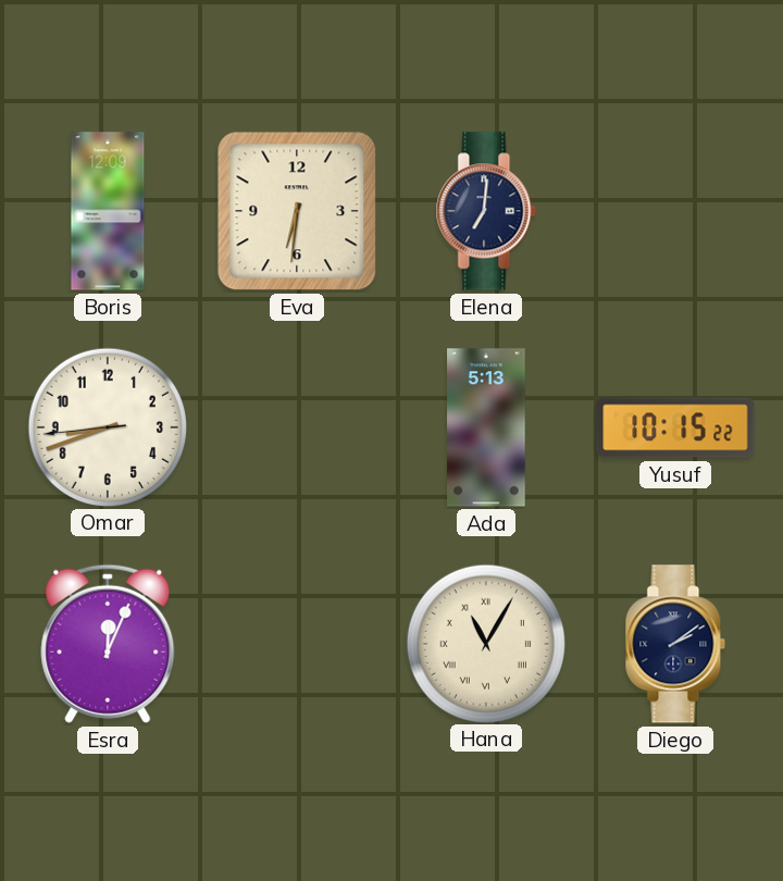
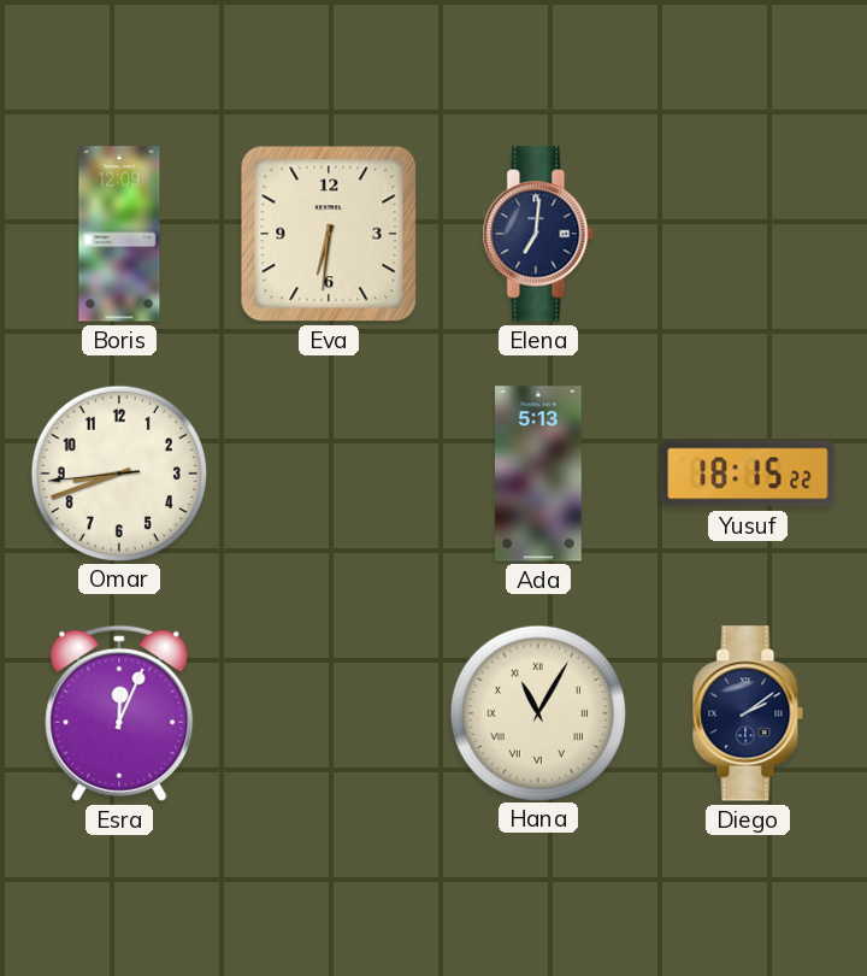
Yusuf: 10:15 -> 18:15
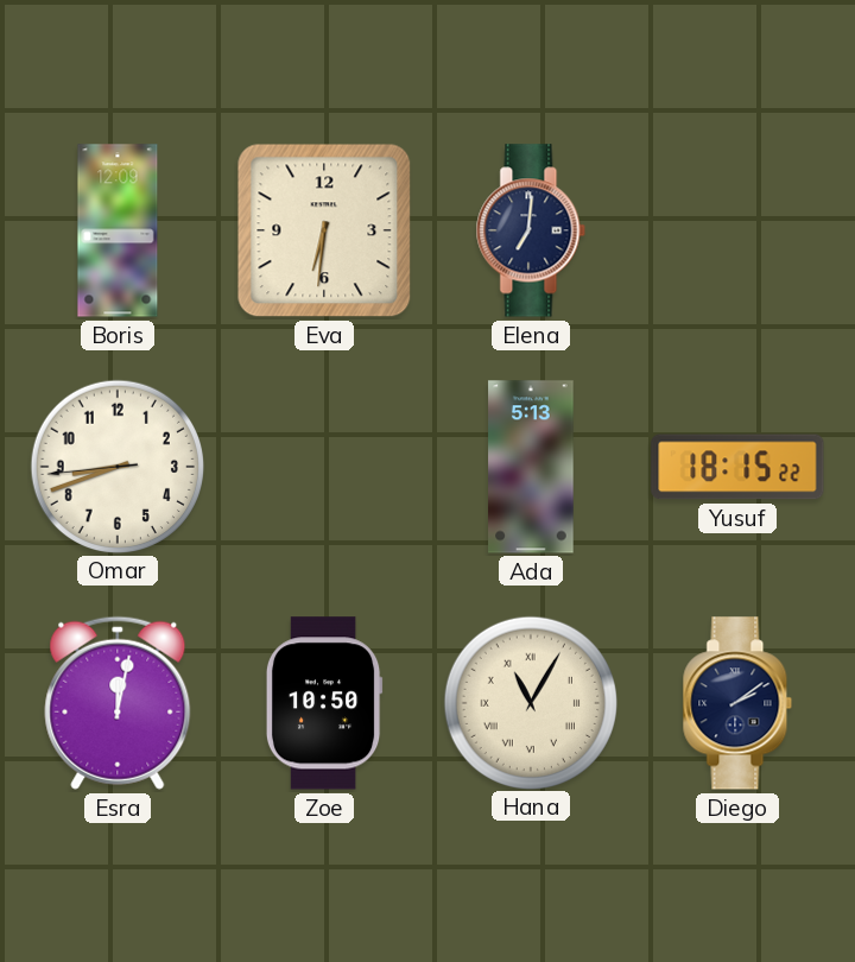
Esra: 12:04 -> 12:02
Zoe: none -> 10:50
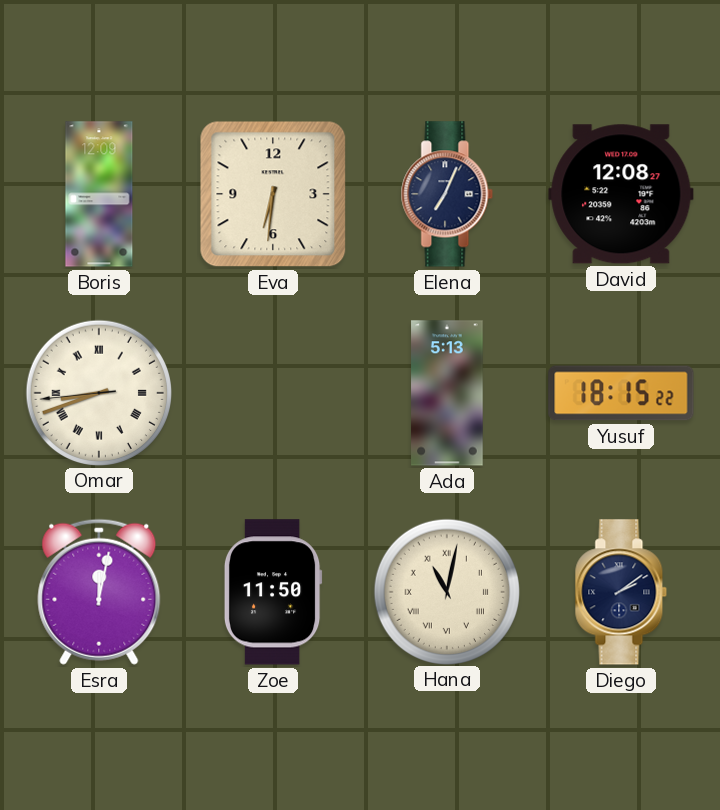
Elena: 7:01 -> 7:04
David: none -> 12:08
Omar numerals: Arabic -> Roman
Zoe: 10:50 -> 11:50
Hana: 11:05 -> 11:02
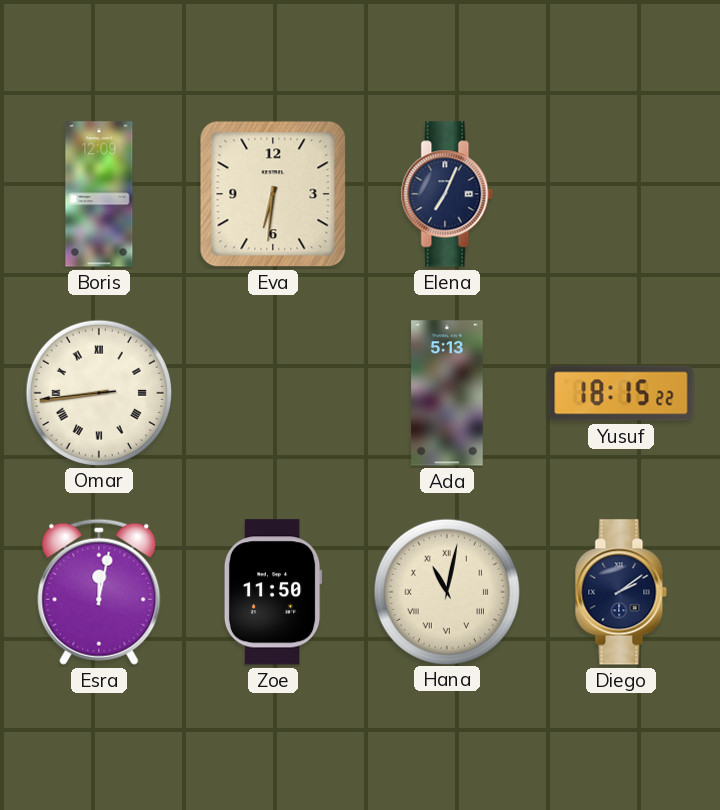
David: 12:08 -> none
Omar: 8:41 -> 8:43
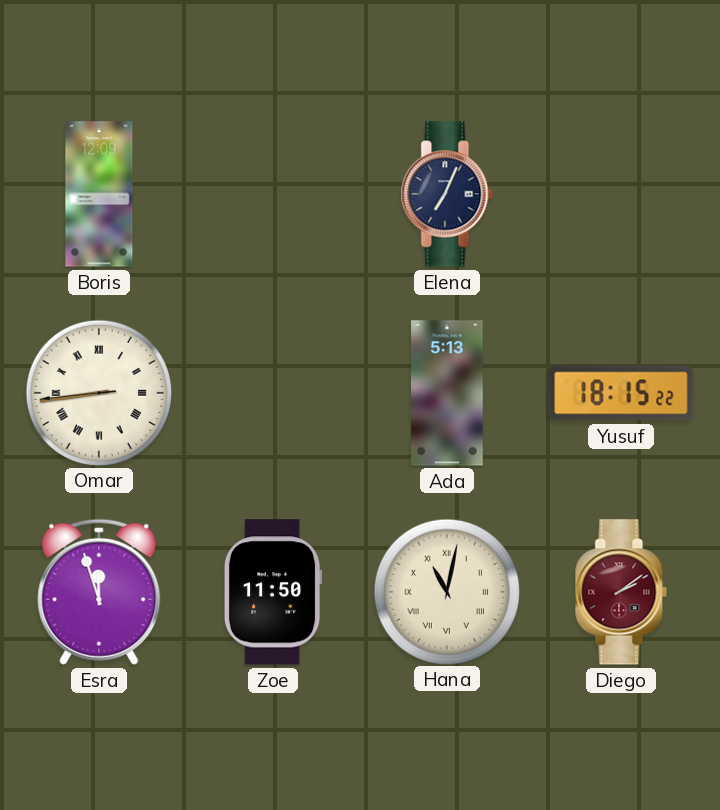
Eva: 6:31 -> none
Esra: 12:02 -> 11:57
Diego dial: navy -> burgundy
